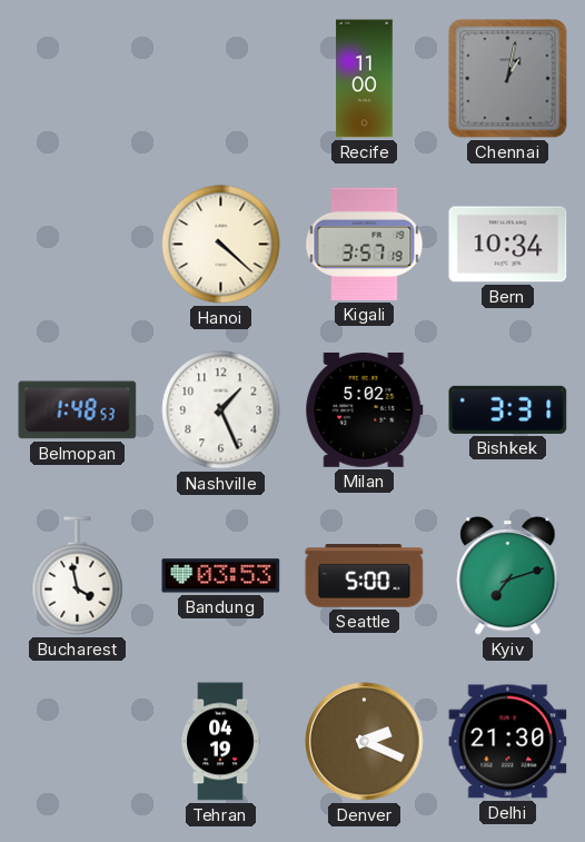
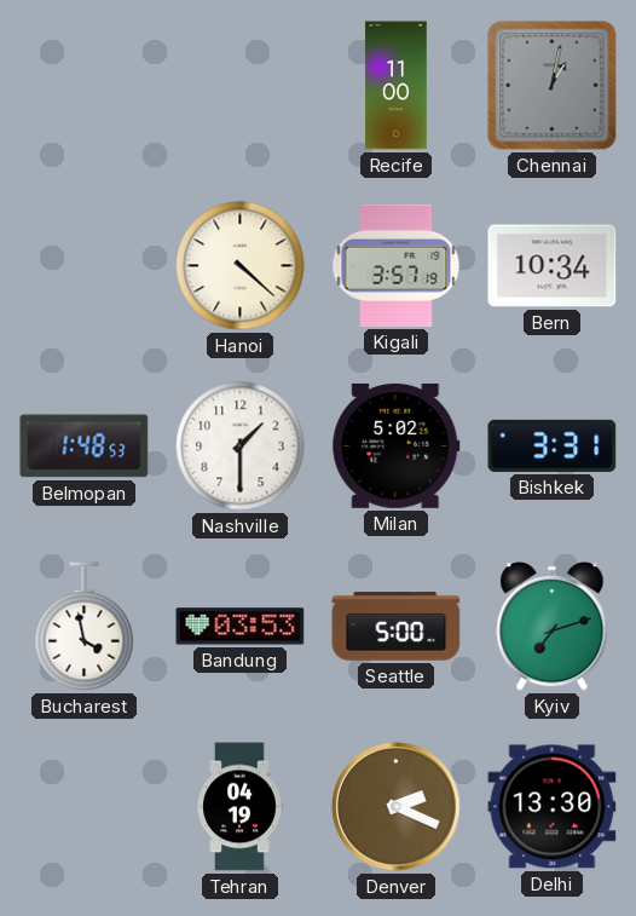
Nashville: 1:26 -> 1:30
Delhi: 21:30 -> 13:30
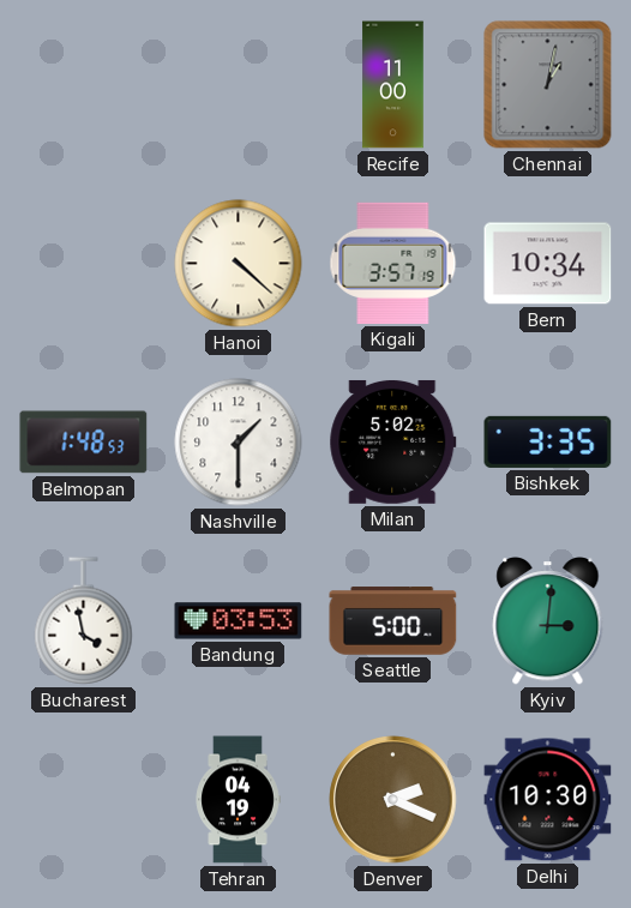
Bishkek: 3:31 -> 3:35
Kyiv: 7:12 -> 3:01
Delhi: 13:30 -> 10:30
